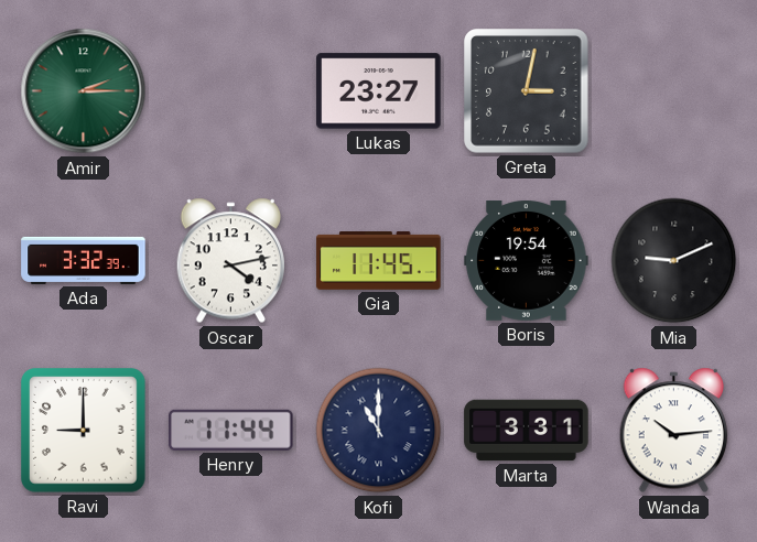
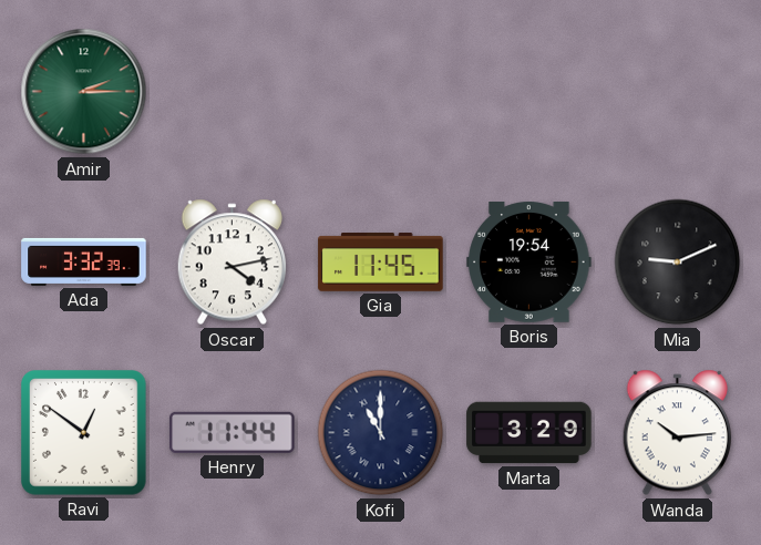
Lukas: 23:27 -> none
Greta: 3:02 -> none
Ravi: 9:00 -> 12:51
Marta: 3:31 -> 3:29
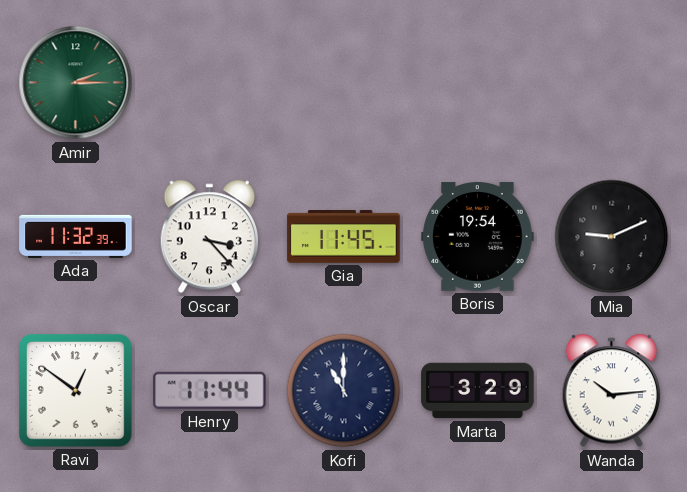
Ada: 3:32 -> 11:32
Oscar: 4:13 -> 3:23
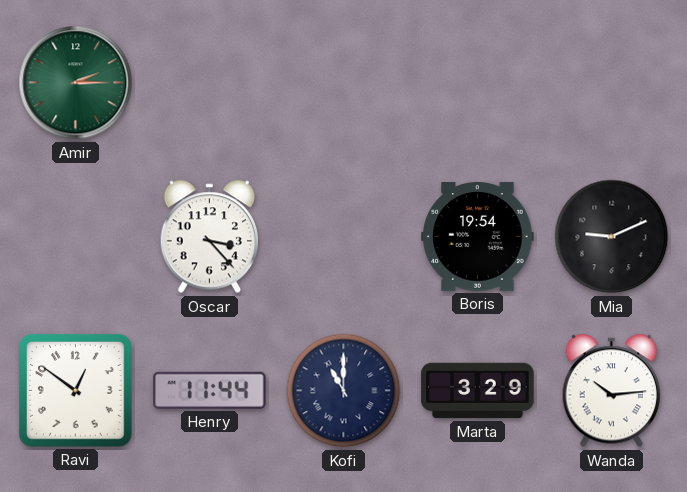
Ada: 11:32 -> none
Gia: 11:45 -> none
